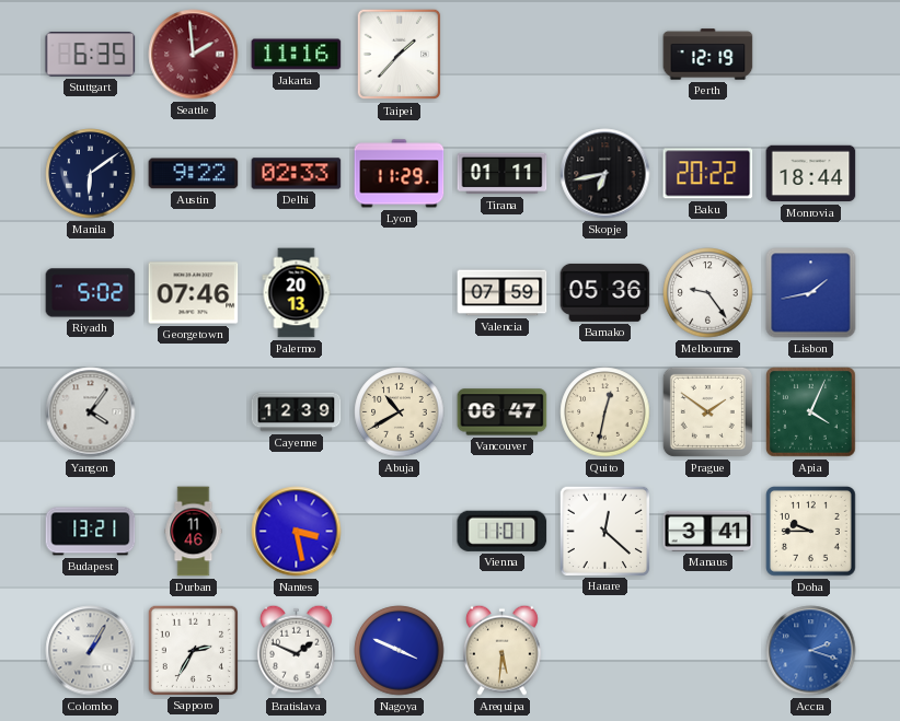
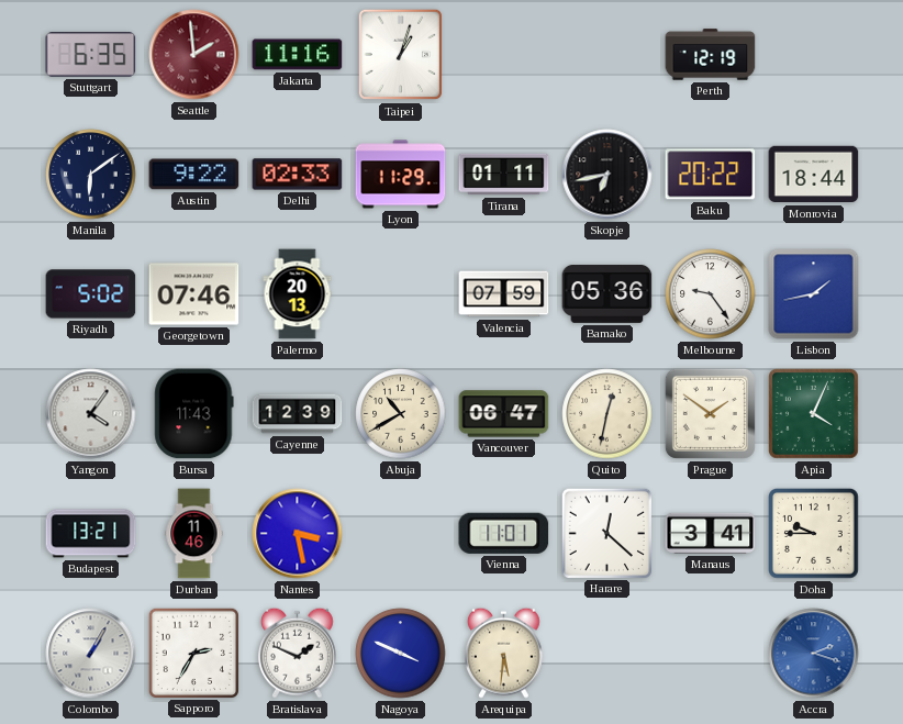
Taipei: 1:37 -> 1:03
Bursa: none -> 11:43
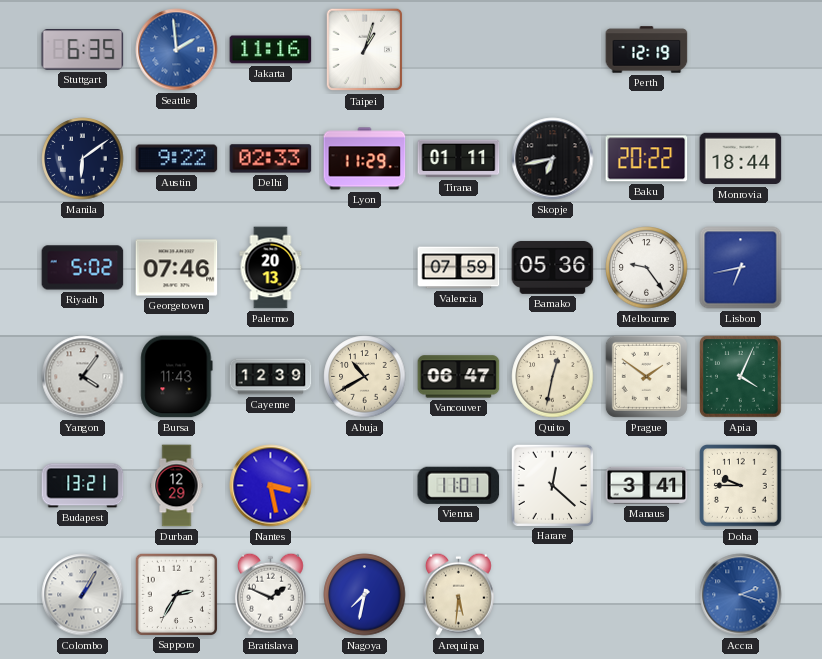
Seattle dial: burgundy -> blue
Lisbon: 1:43 -> 6:43
Durban: 11:46 -> 12:29
Nagoya: 3:49 -> 7:32
